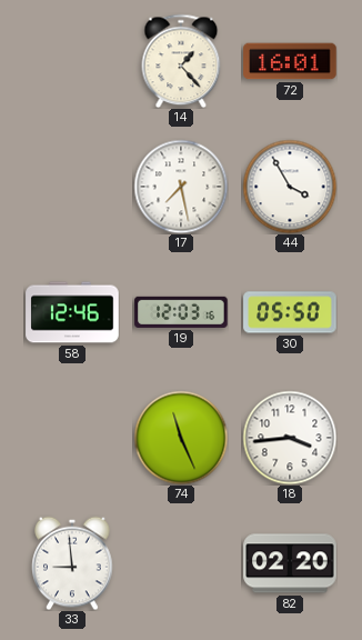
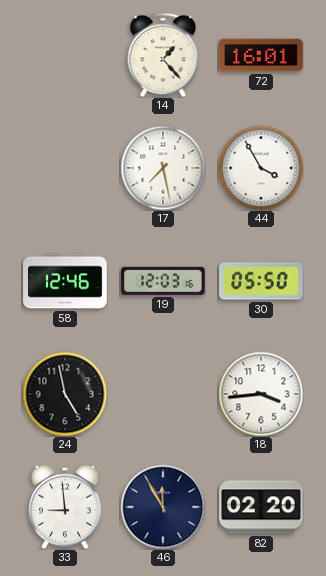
24: none -> 4:58
74: 11:26 -> none
46: none -> 11:55
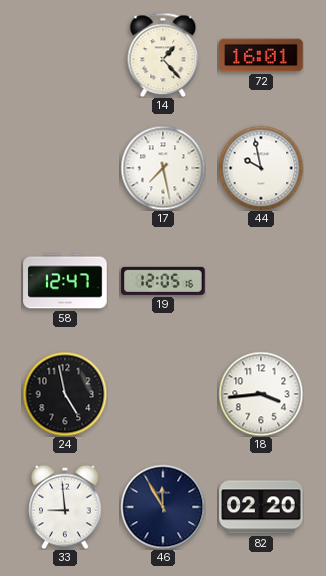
44: 3:55 -> 9:58
58: 12:46 -> 12:47
19: 12:03 -> 12:05
30: 05:50 -> none
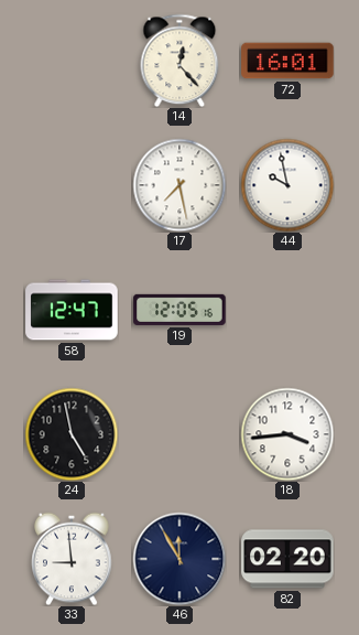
14: 1:23 -> 12:23
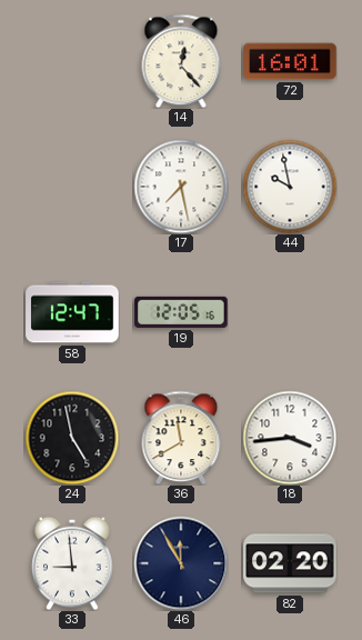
36: none -> 11:40
